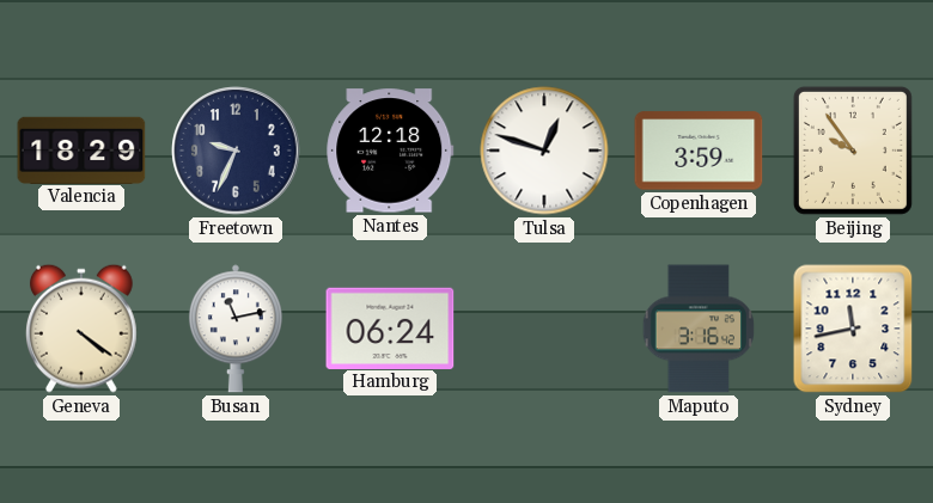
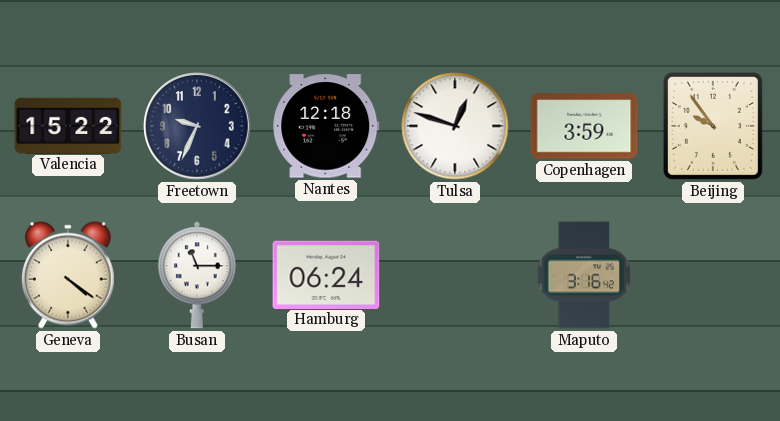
Valencia: 18:29 -> 15:22
Busan: 11:13 -> 11:15
Sydney: 11:43 -> none
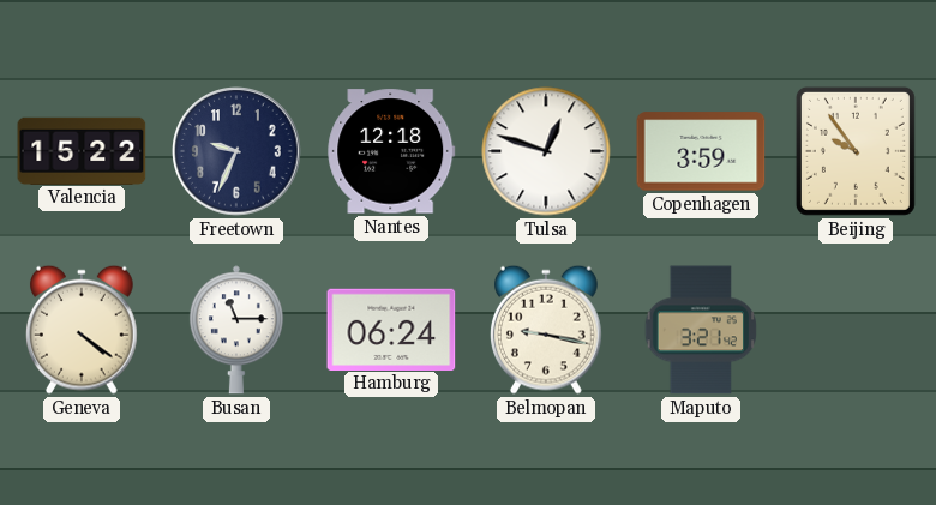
Belmopan: none -> 9:17
Maputo: 3:16 -> 3:21
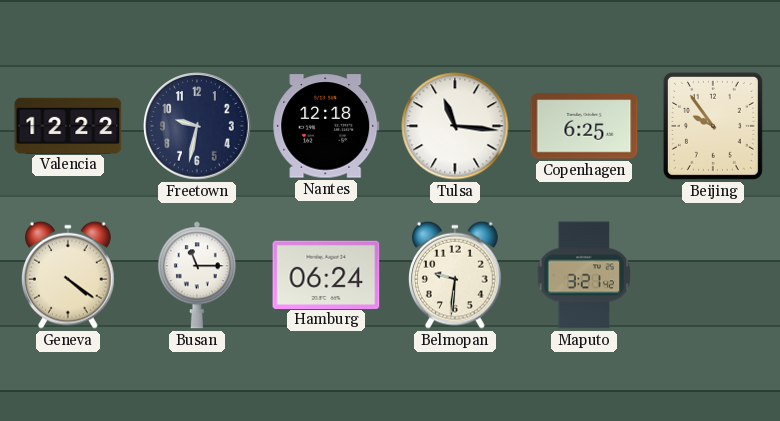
Valencia: 15:22 -> 12:22
Freetown: 9:34 -> 9:32
Tulsa: 12:48 -> 11:16
Copenhagen: 3:59 -> 6:25
Belmopan: 9:17 -> 9:31
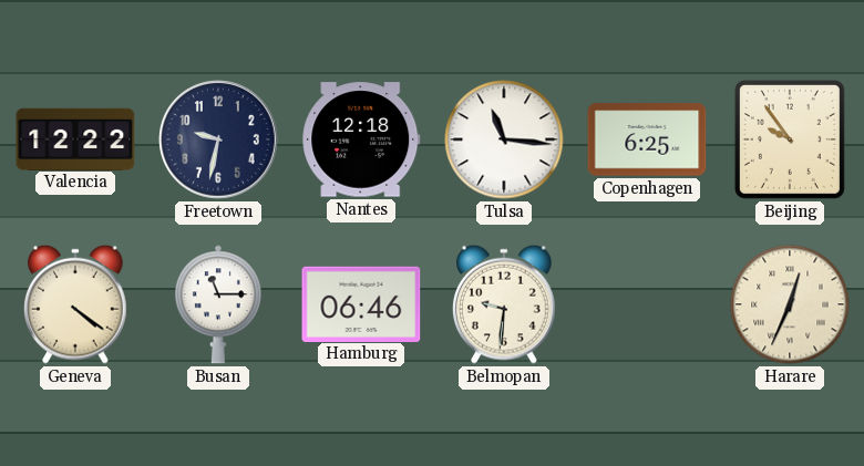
Hamburg: 06:24 -> 06:46
Maputo: 3:21 -> none
Harare: none -> 12:34
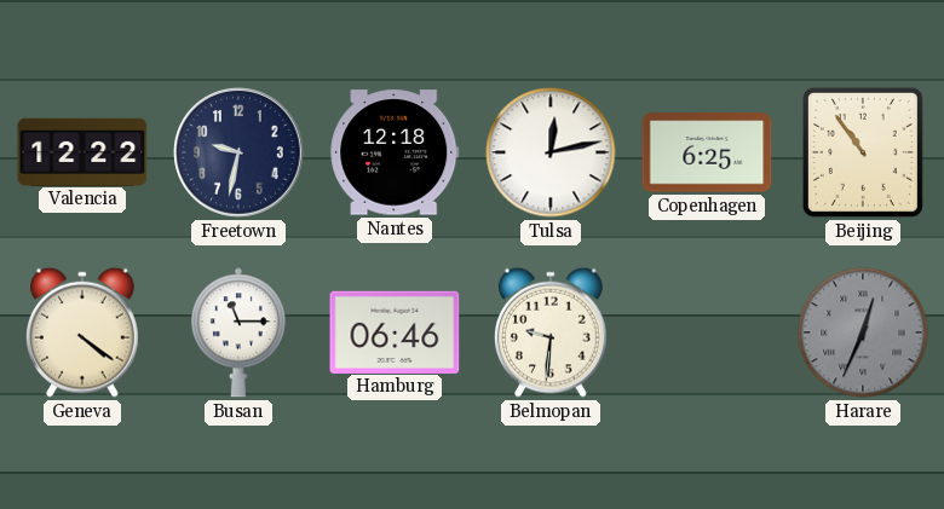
Tulsa: 11:16 -> 12:13
Beijing: 9:54 -> 10:54
Harare dial: cream -> grey
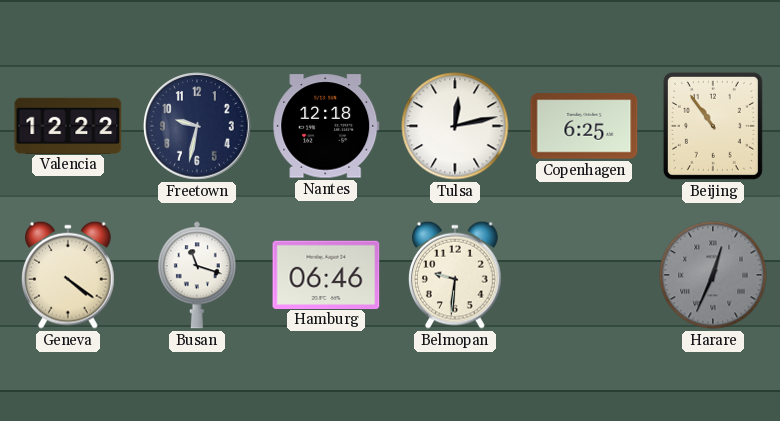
Busan: 11:15 -> 11:18
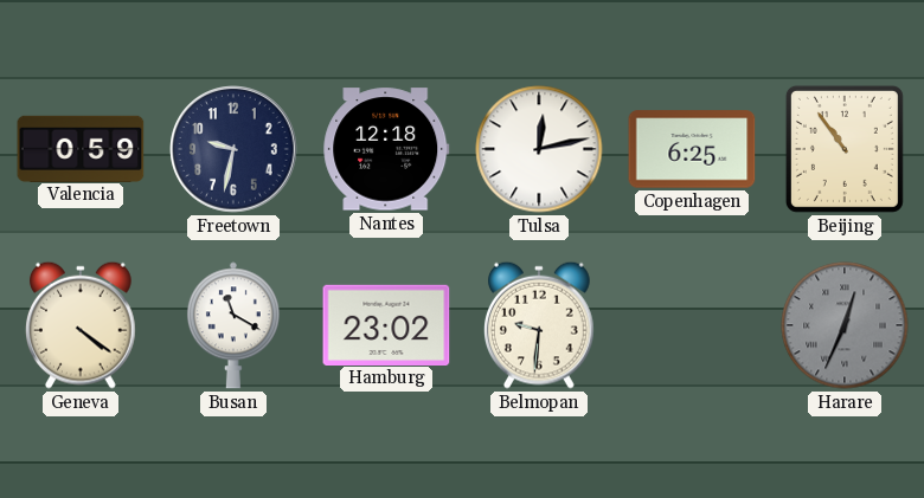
Valencia: 12:22 -> 0:59
Busan: 11:18 -> 11:20
Hamburg: 06:46 -> 23:02
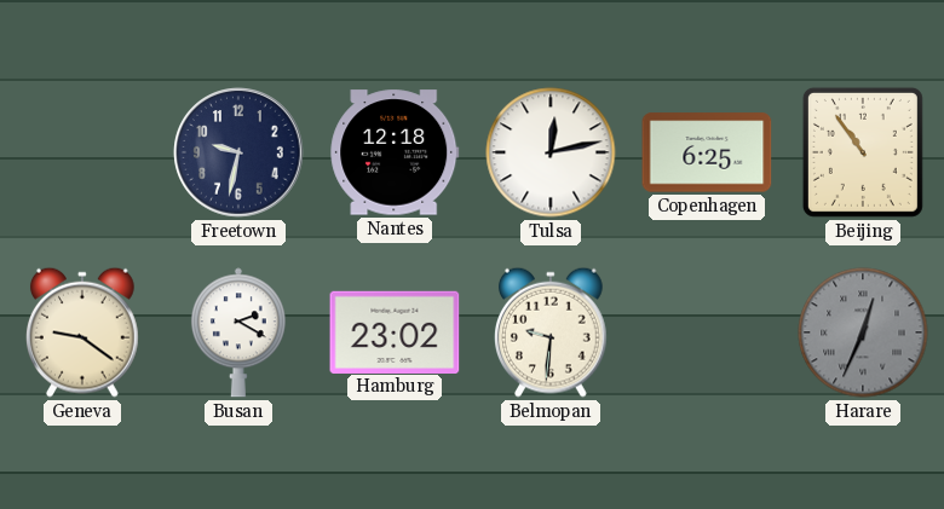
Valencia: 0:59 -> none
Geneva: 4:21 -> 9:21
Busan: 11:20 -> 2:20
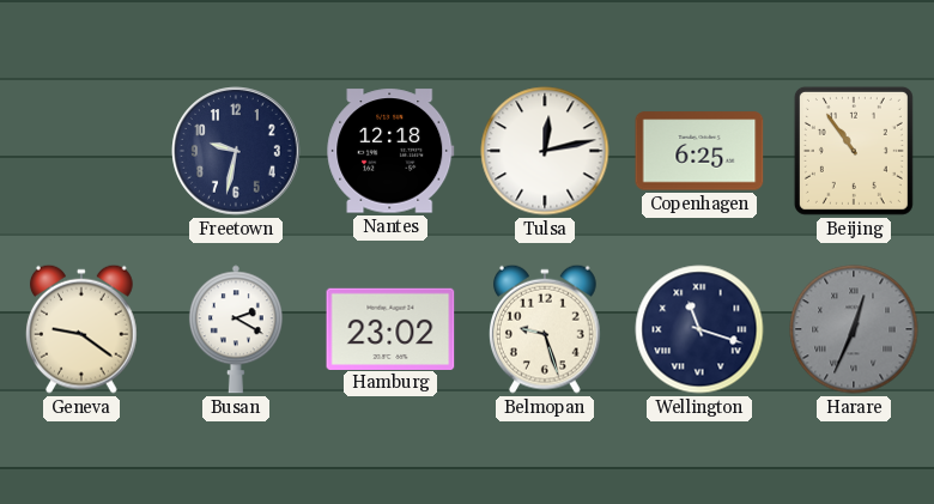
Belmopan: 9:31 -> 9:27
Wellington: none -> 11:18
